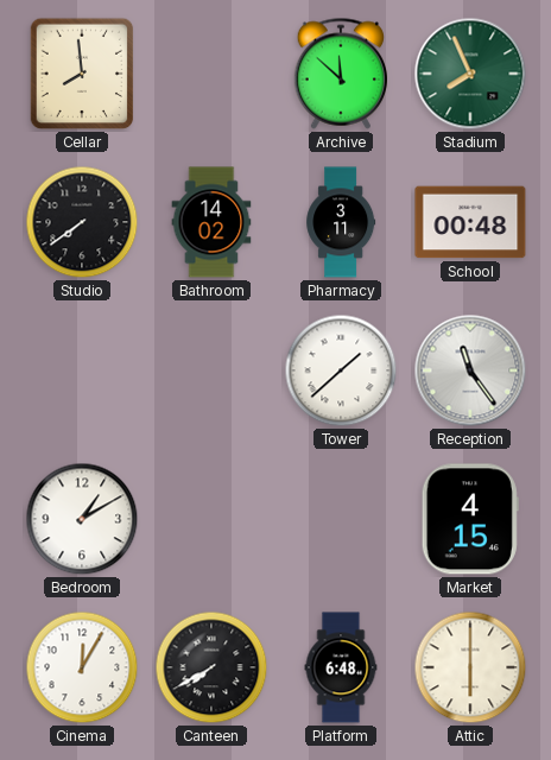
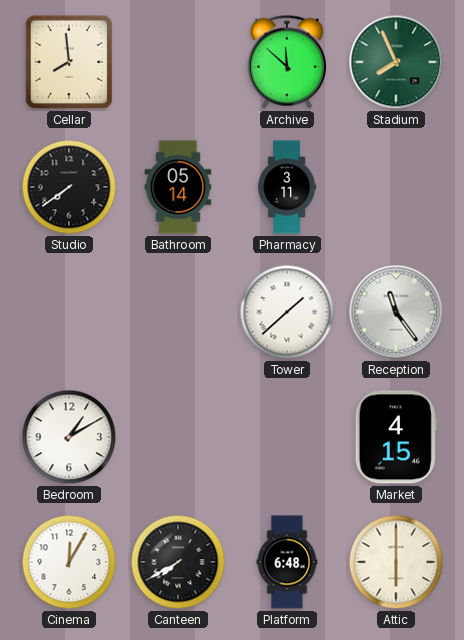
Bathroom: 14:02 -> 05:14
School: 00:48 -> none
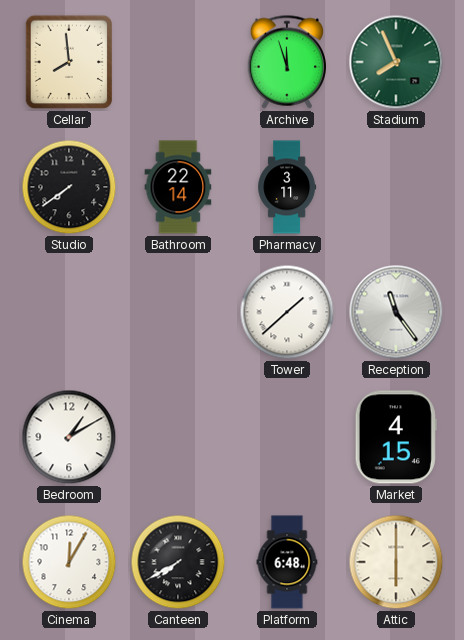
Archive: 11:52 -> 11:57
Bathroom: 05:14 -> 22:14
